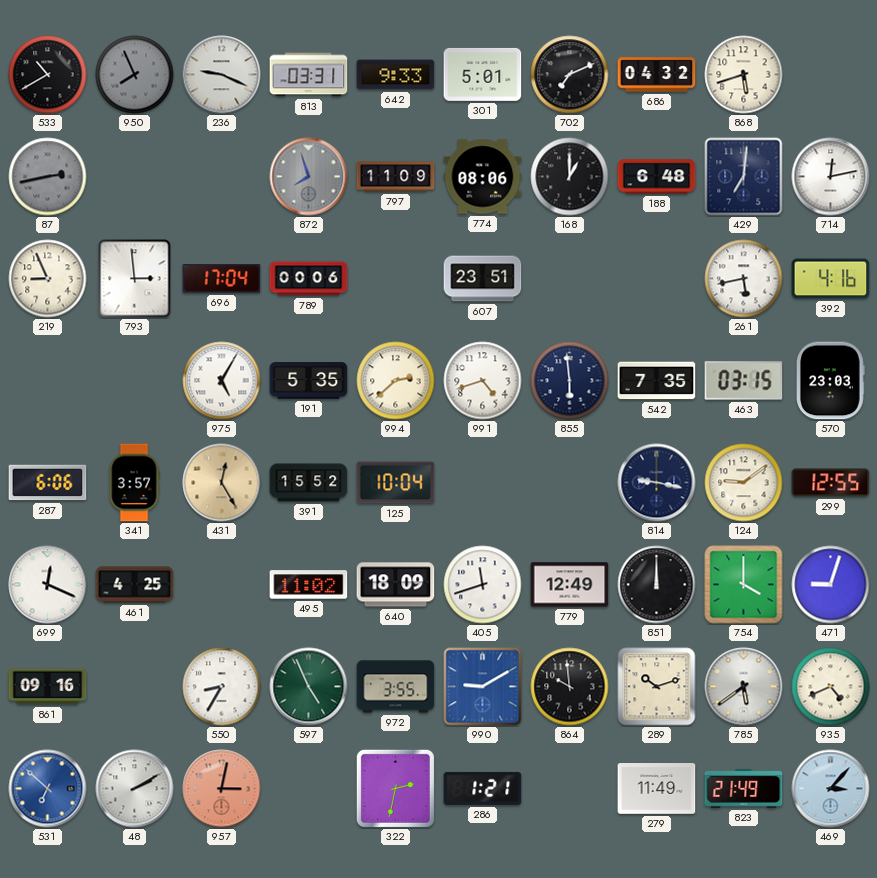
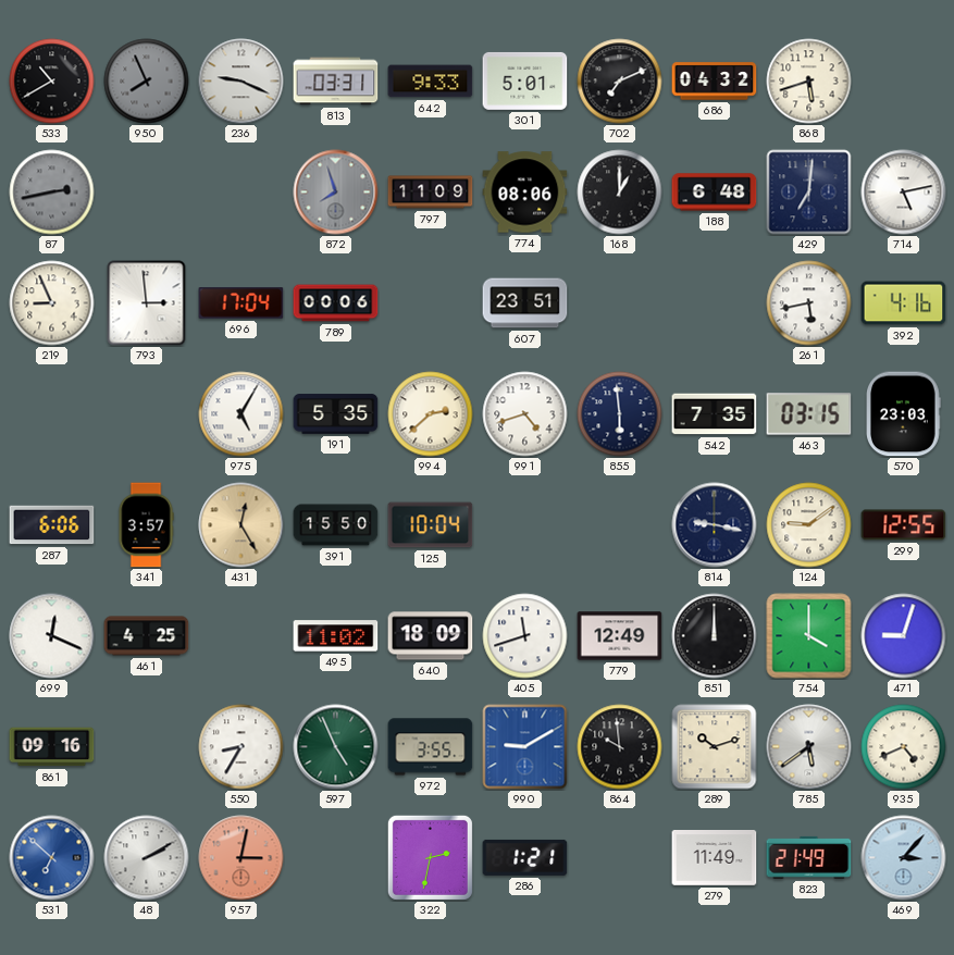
714: 12:13 -> 5:13
391: 15:52 -> 15:50
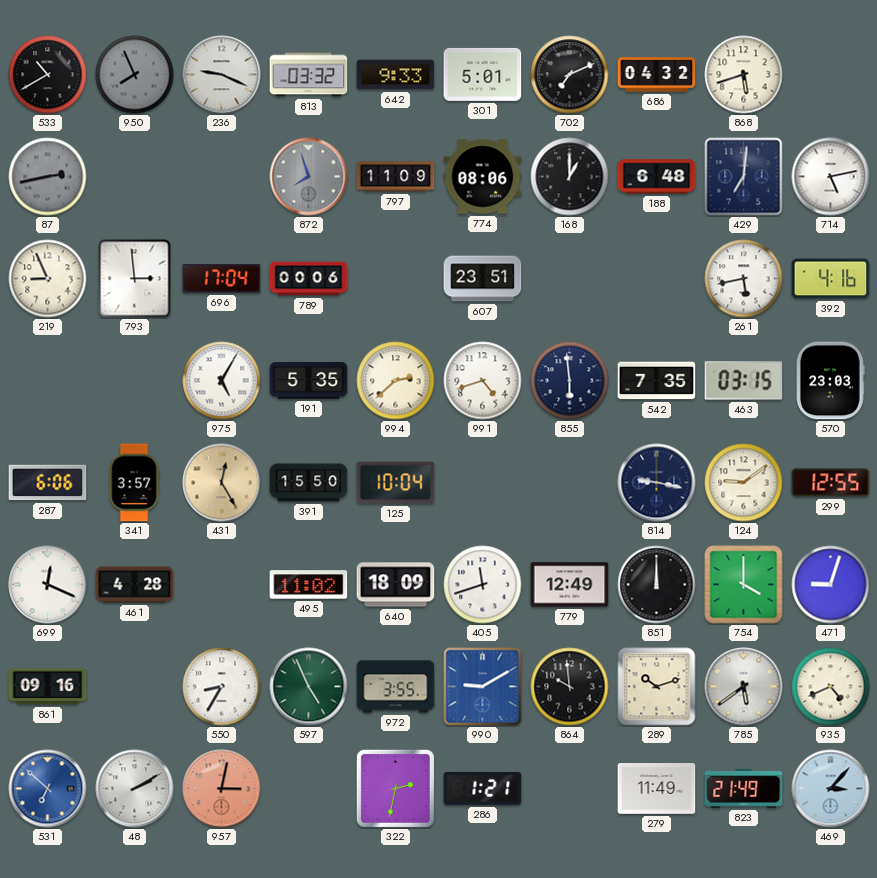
813: 03:31 -> 03:32
461: 4:25 -> 4:28
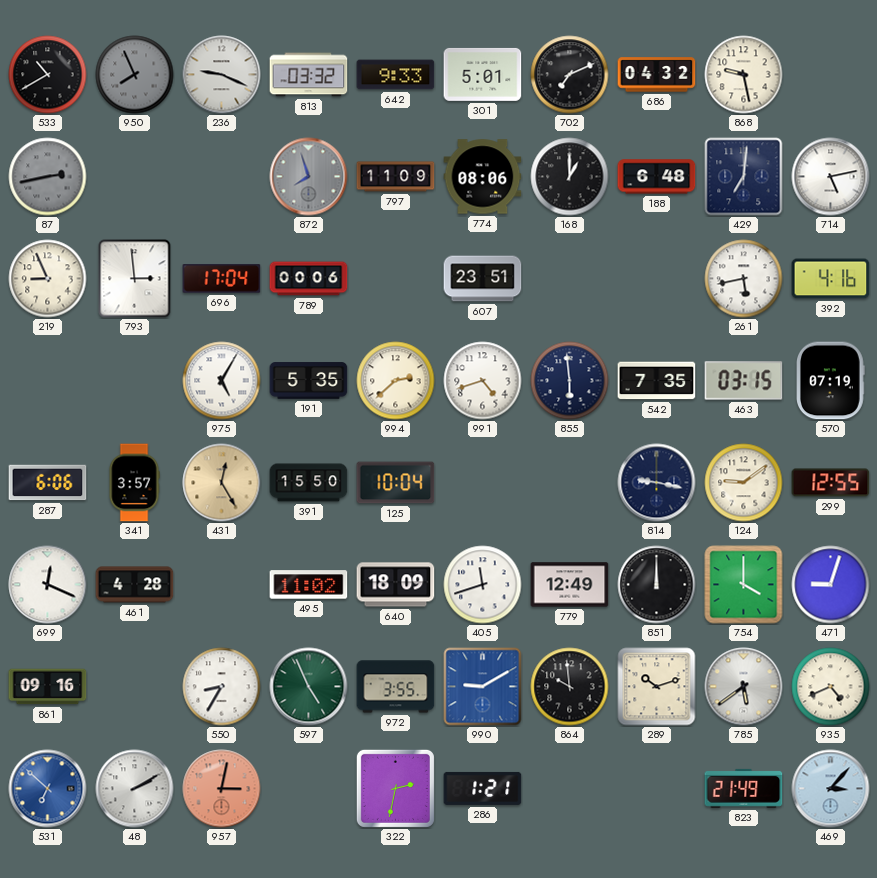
868: 5:42 -> 9:28
570: 23:03 -> 07:19
279: 11:49 -> none
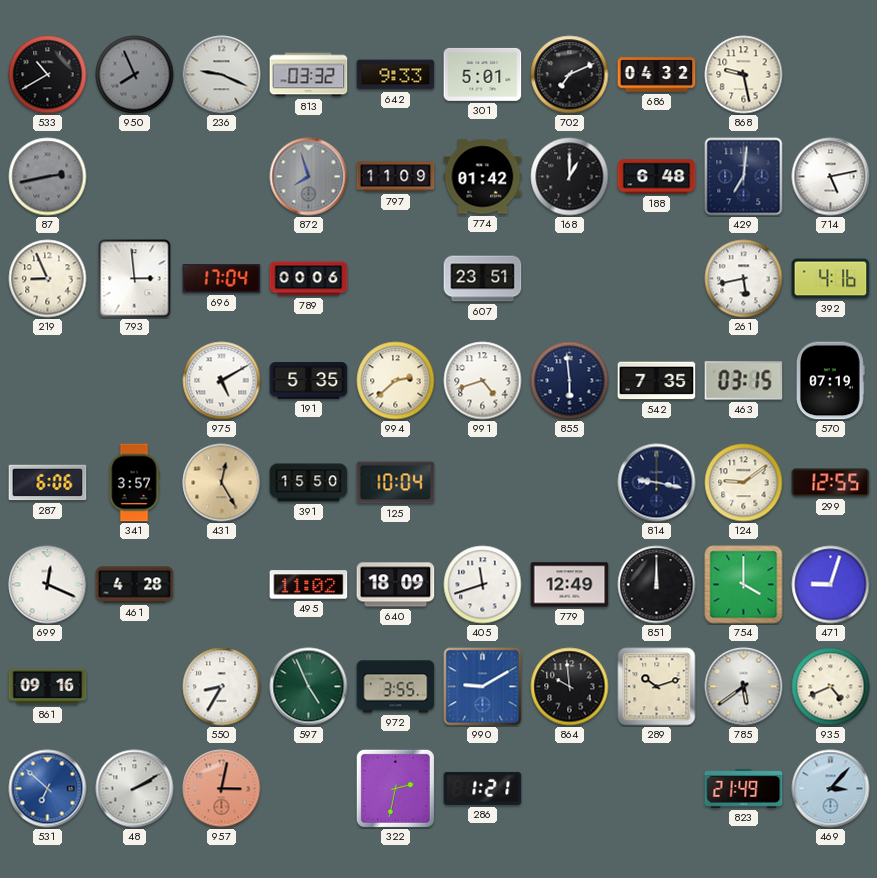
774: 08:06 -> 01:42
975: 5:05 -> 5:10
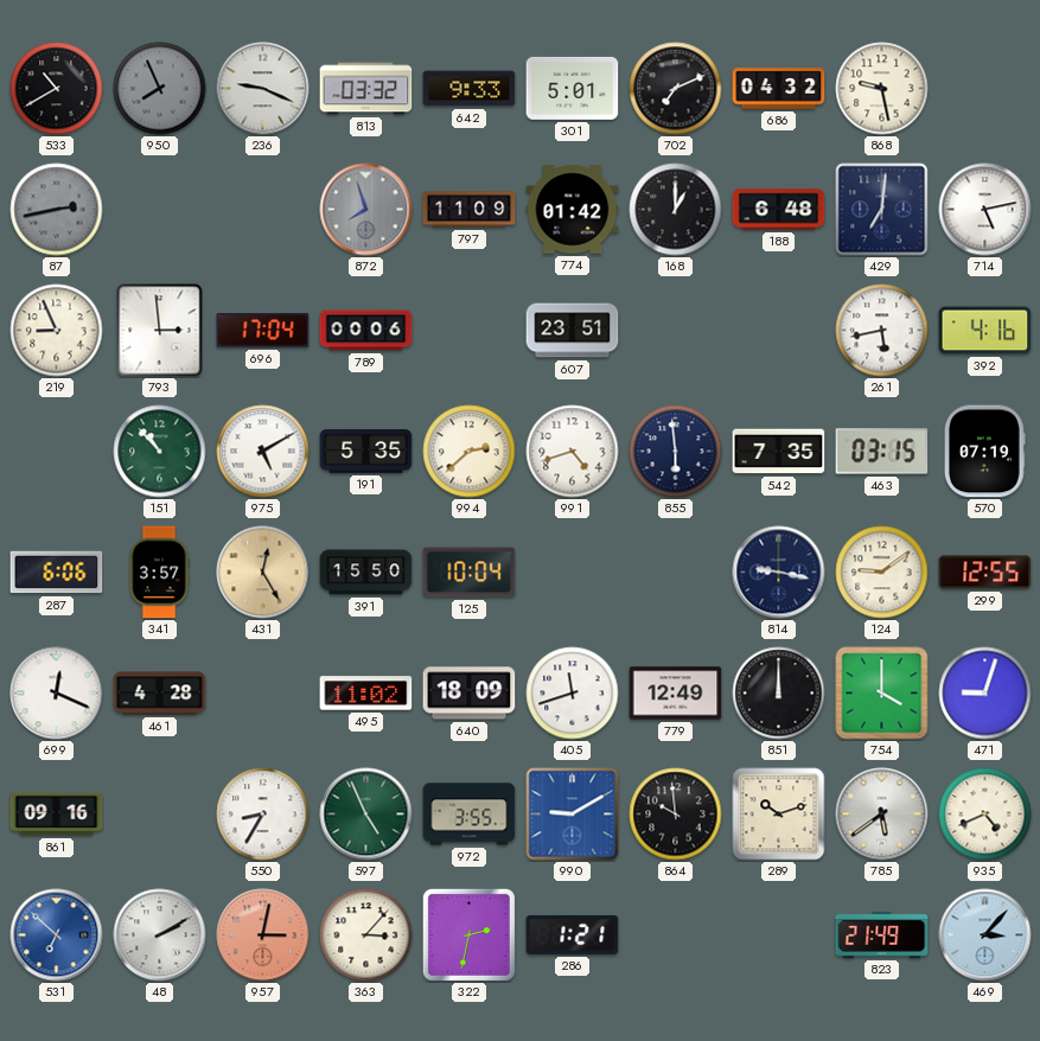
151: none -> 10:53
363: none -> 3:07
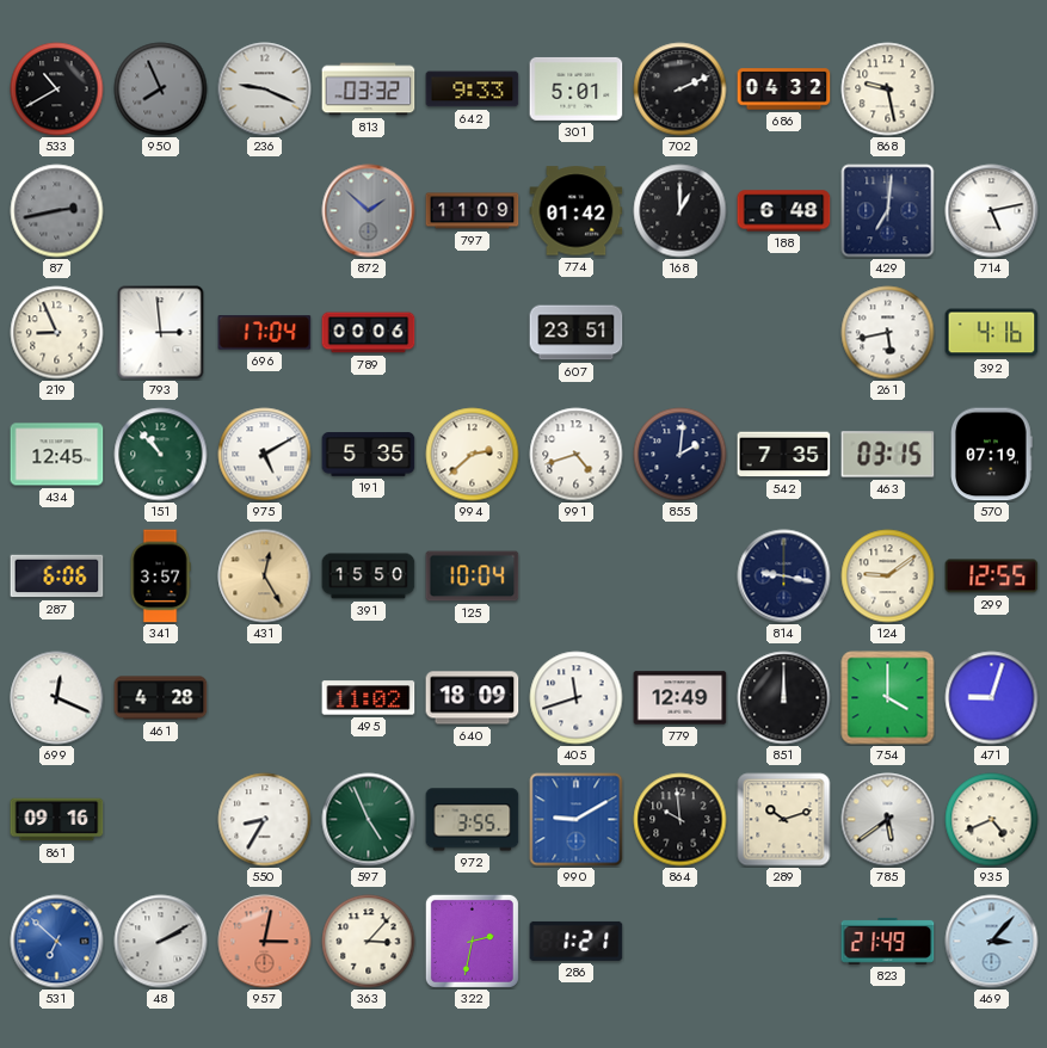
702: 7:11 -> 2:11
872: 7:57 -> 1:52
434: none -> 12:45
855: 5:59 -> 2:01
